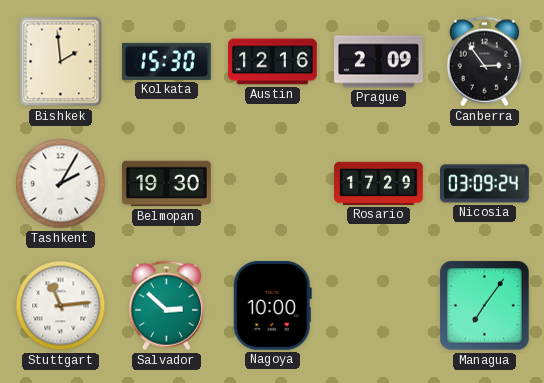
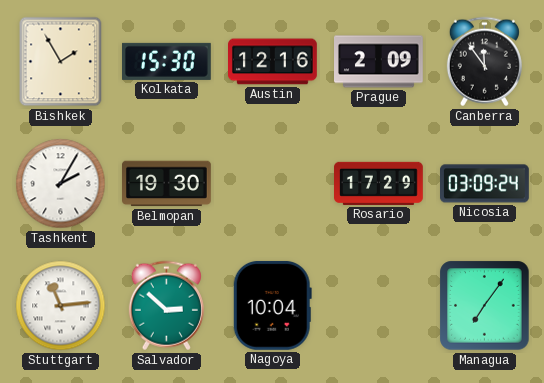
Bishkek: 1:59 -> 1:55
Canberra: 2:54 -> 11:54
Nagoya: 10:00 -> 10:04
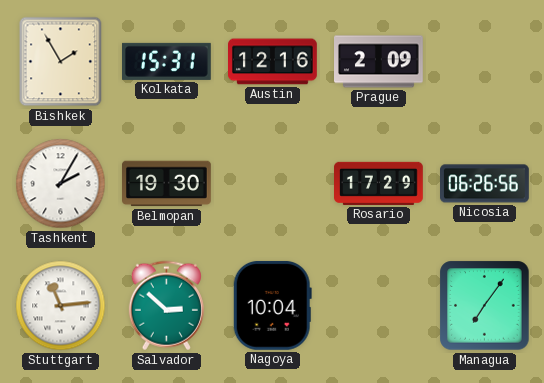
Kolkata: 15:30 -> 15:31
Canberra: 11:54 -> none
Nicosia: 03:09 -> 06:26
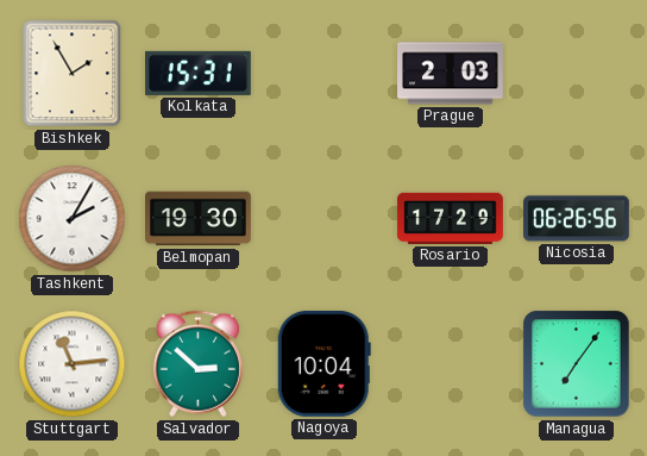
Austin: 12:16 -> none
Prague: 2:09 -> 2:03
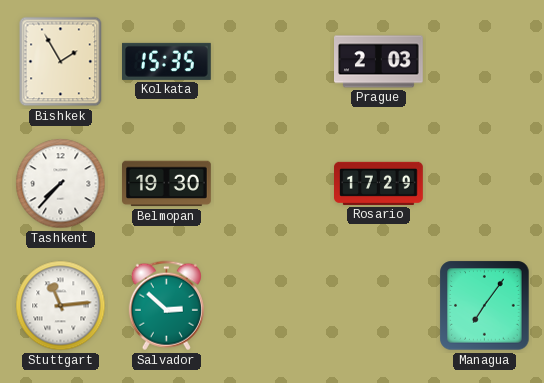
Kolkata: 15:31 -> 15:35
Tashkent: 2:05 -> 7:37
Nicosia: 06:26 -> none
Nagoya: 10:04 -> none
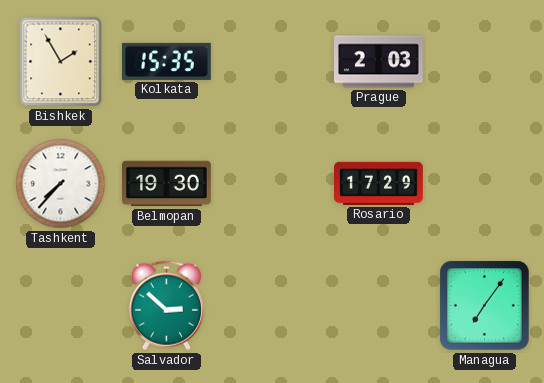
Stuttgart: 11:14 -> none
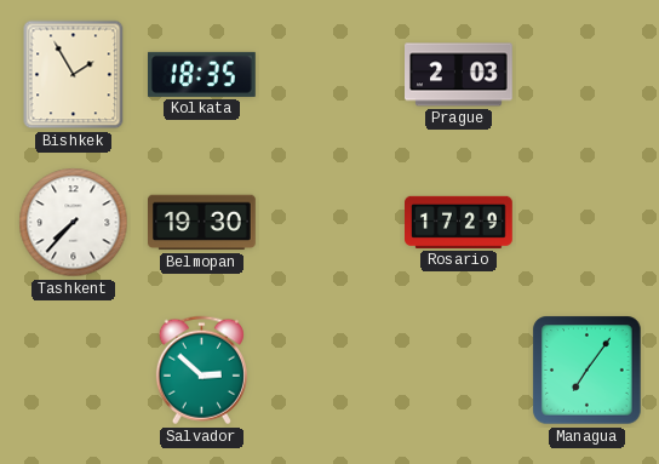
Kolkata: 15:35 -> 18:35
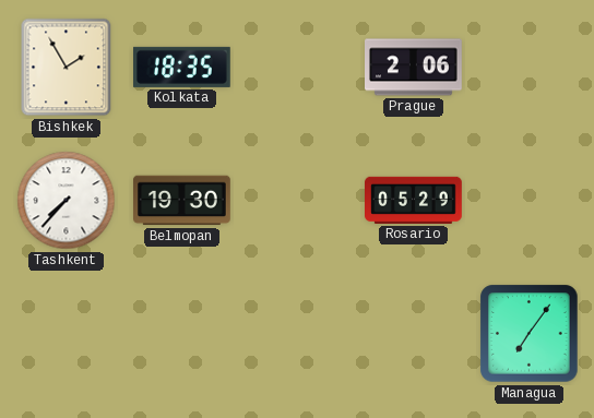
Prague: 2:03 -> 2:06
Rosario: 17:29 -> 05:29
Salvador: 2:52 -> none
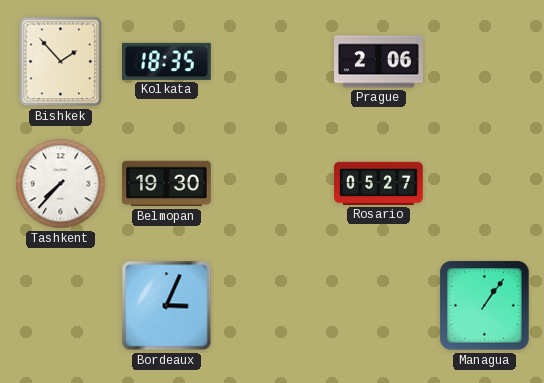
Bishkek: 1:55 -> 1:53
Rosario: 05:29 -> 05:27
Bordeaux: none -> 3:04
Managua: 7:06 -> 1:06
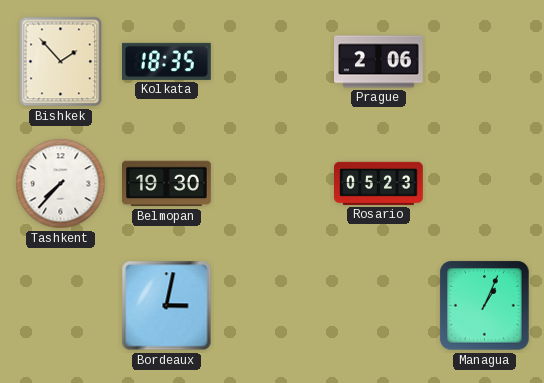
Rosario: 05:27 -> 05:23
Bordeaux: 3:04 -> 3:02
Managua: 1:06 -> 1:04
